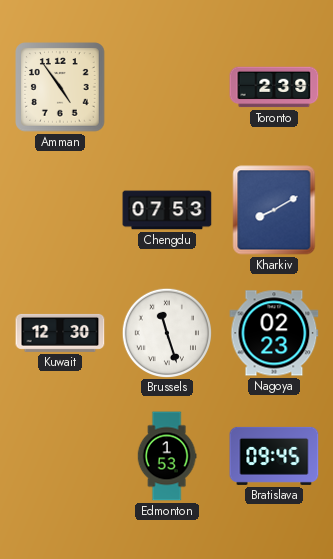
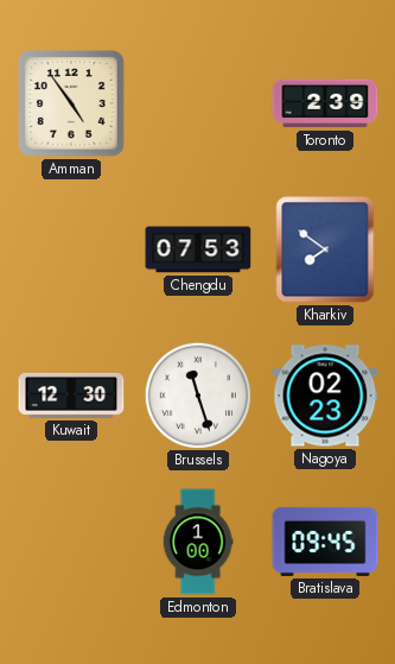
Kharkiv: 8:10 -> 7:51
Edmonton: 1:53 -> 1:00
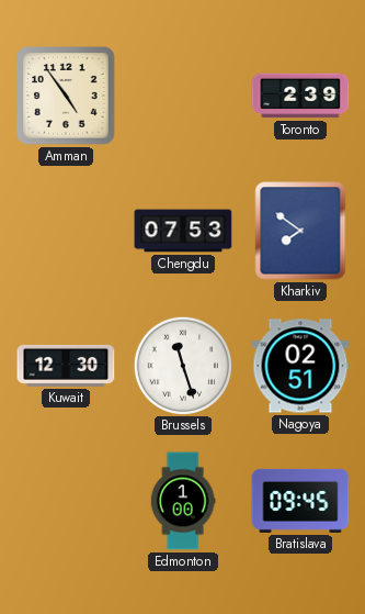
Nagoya: 02:23 -> 02:51
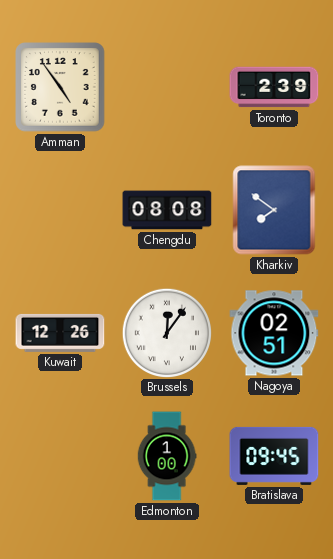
Chengdu: 07:53 -> 08:08
Kuwait: 12:30 -> 12:26
Brussels: 11:27 -> 12:06
